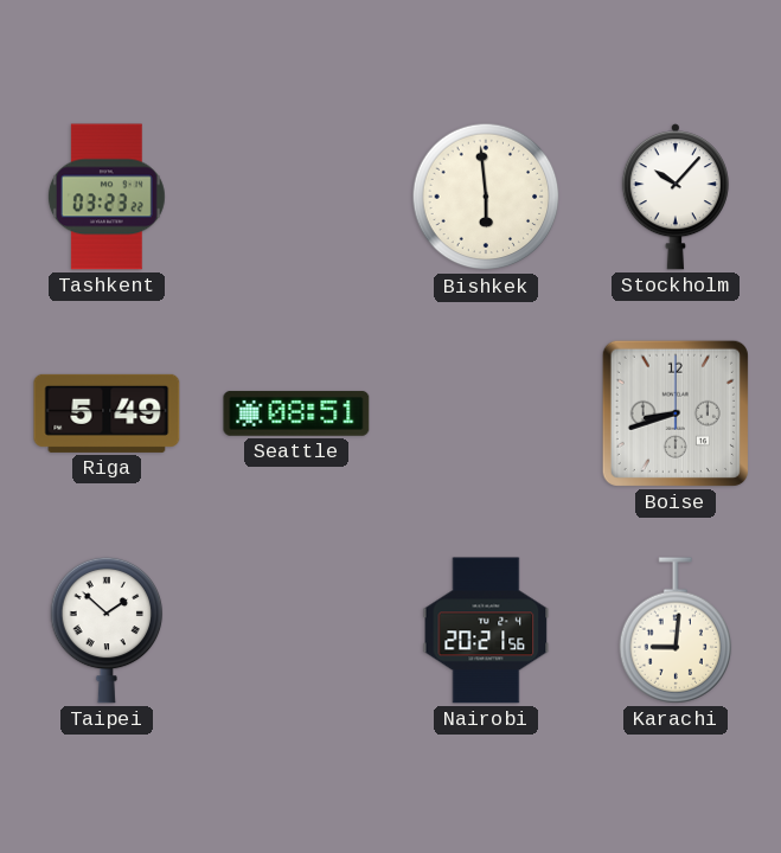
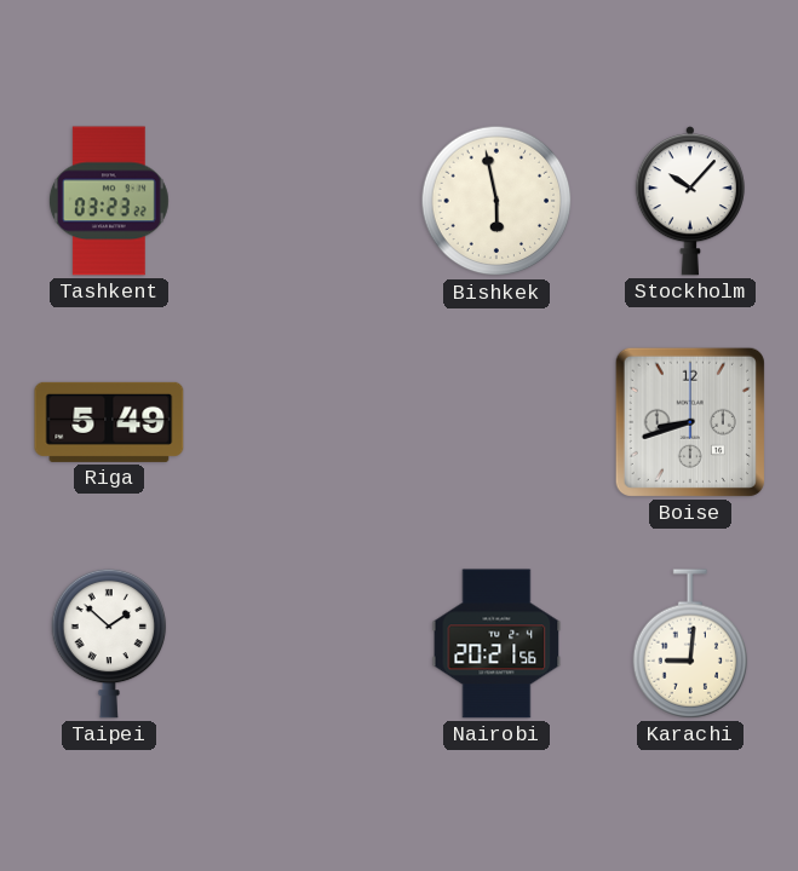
Bishkek: 5:59 -> 5:58
Seattle: 08:51 -> none
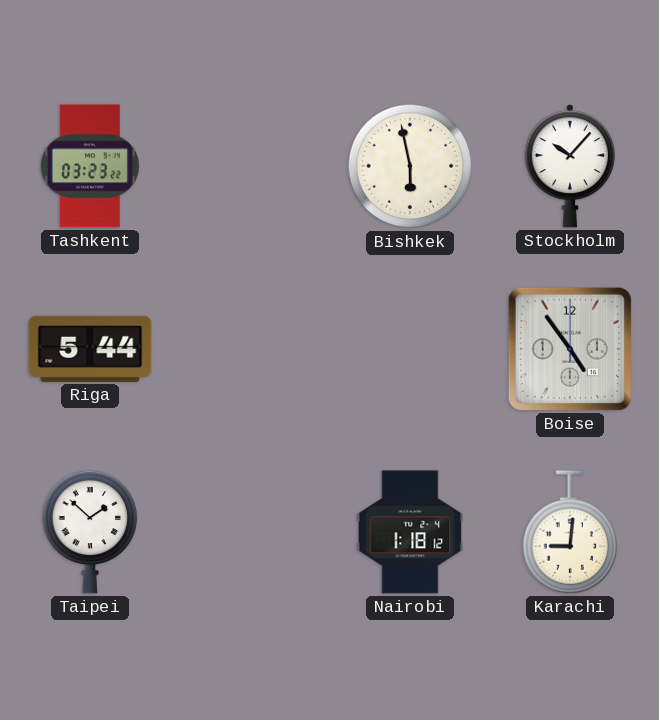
Riga: 5:49 -> 5:44
Boise: 8:42 -> 4:54
Nairobi: 20:21 -> 1:18
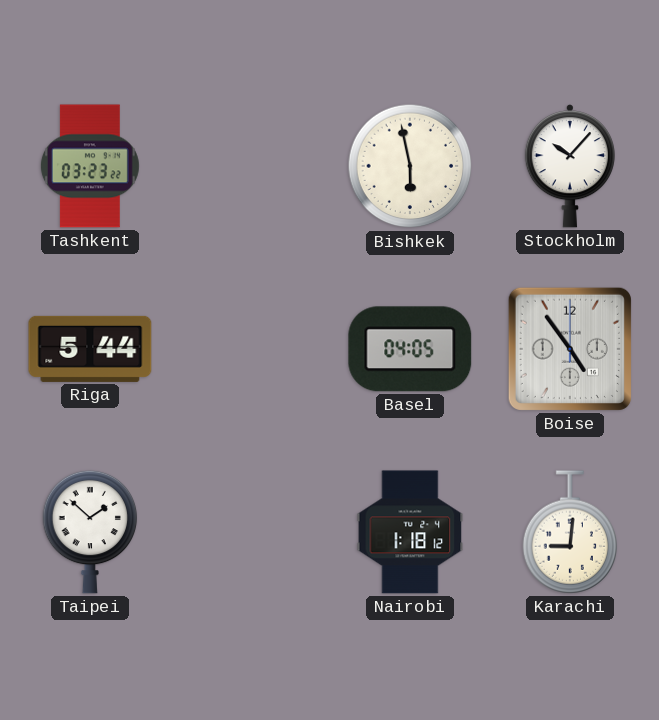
Basel: none -> 04:05
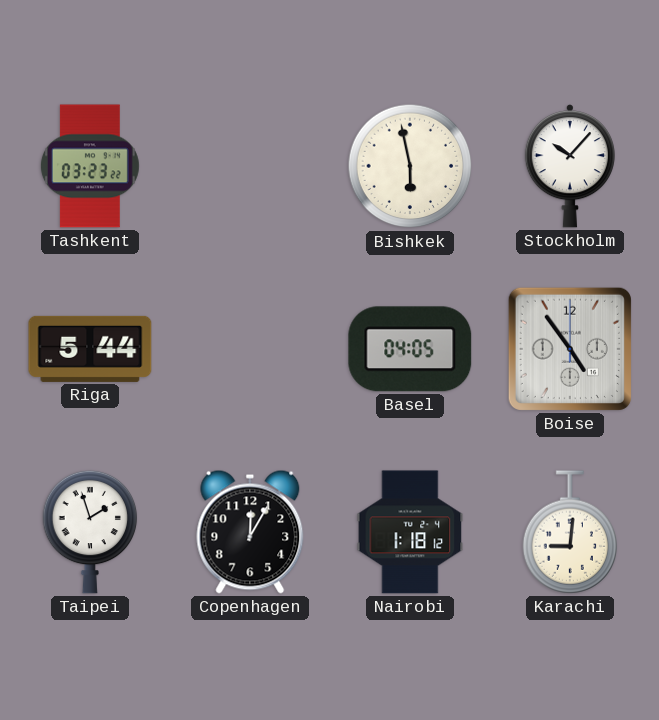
Taipei: 1:52 -> 1:57
Copenhagen: none -> 12:05
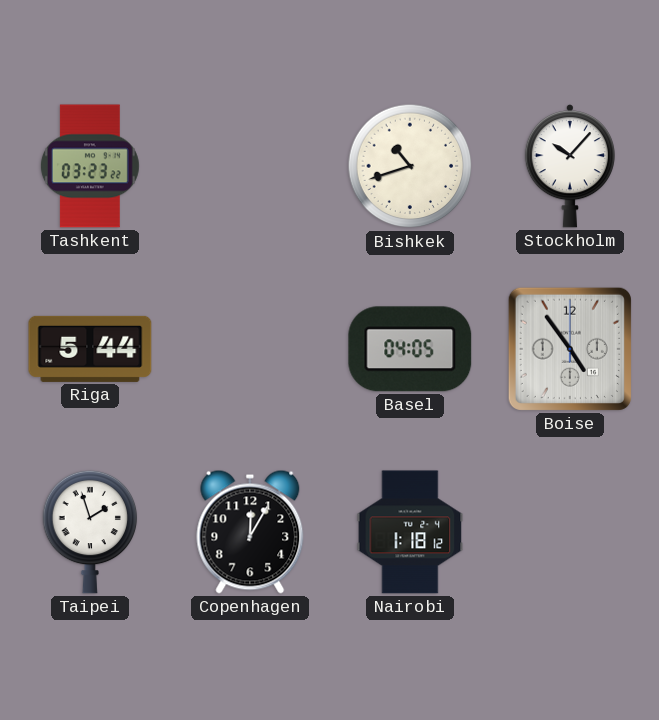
Bishkek: 5:58 -> 10:42
Karachi: 9:01 -> none
